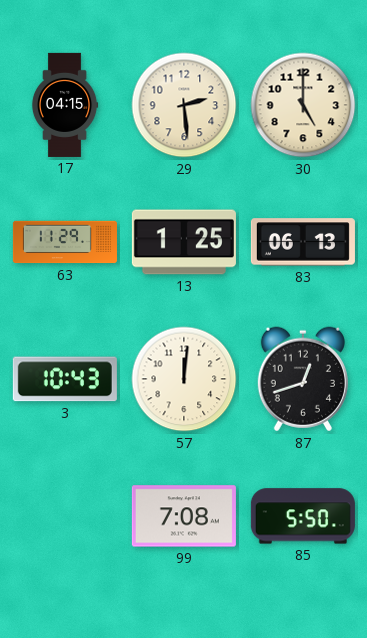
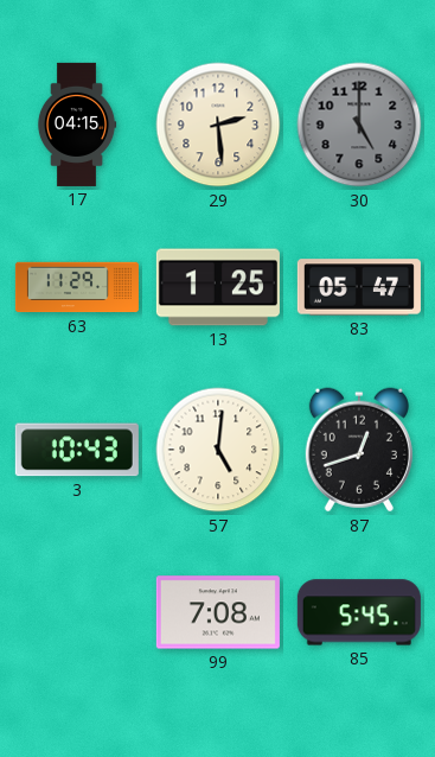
30 dial: cream -> grey
83: 06:13 -> 05:47
57: 12:01 -> 5:01
85: 5:50 -> 5:45
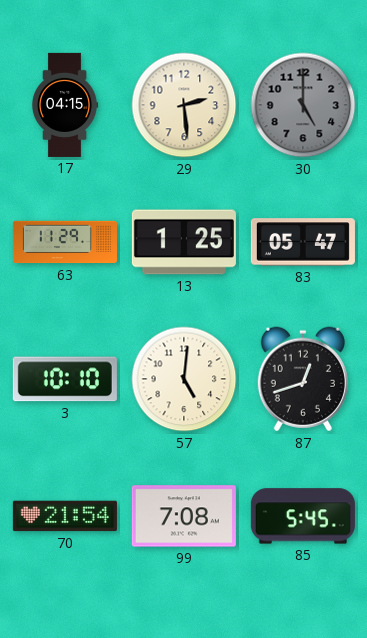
3: 10:43 -> 10:10
70: none -> 21:54
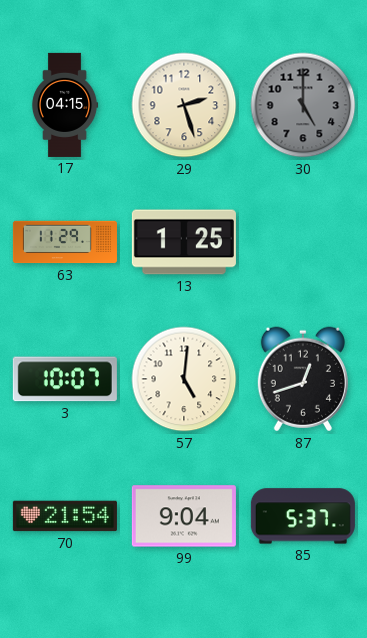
29: 2:29 -> 2:27
83: 05:47 -> none
3: 10:10 -> 10:07
99: 7:08 -> 9:04
85: 5:45 -> 5:37
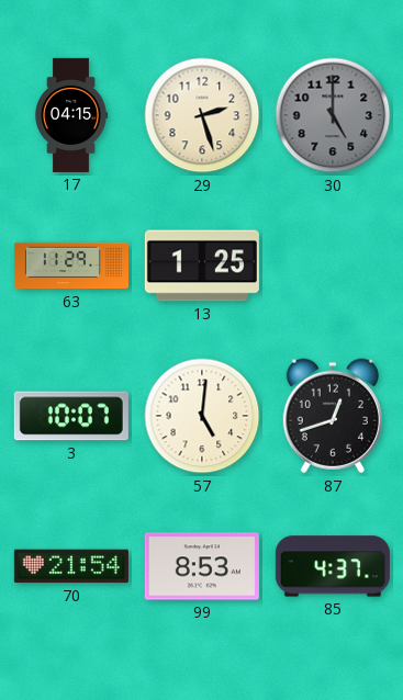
99: 9:04 -> 8:53
85: 5:37 -> 4:37
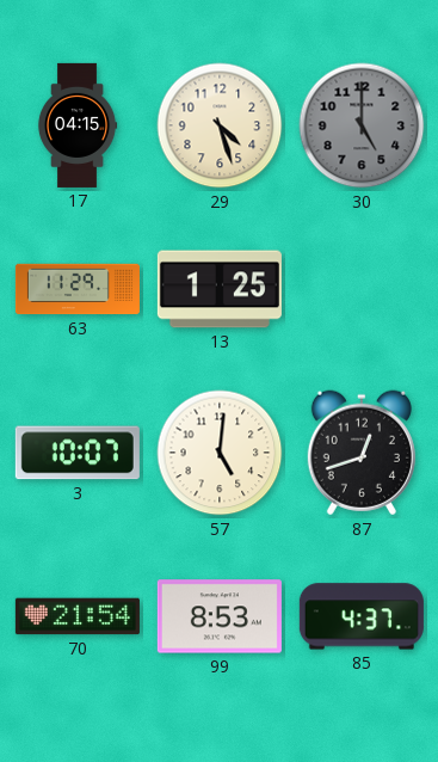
29: 2:27 -> 4:27
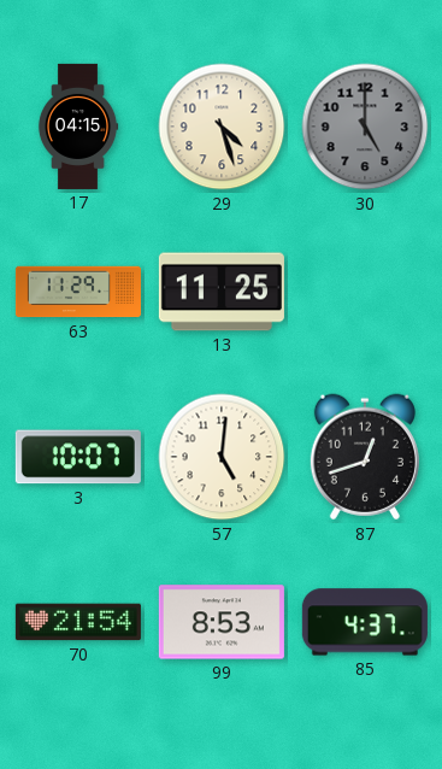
13: 1:25 -> 11:25
